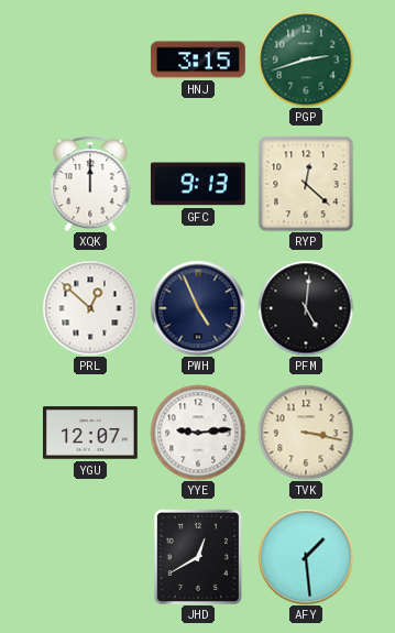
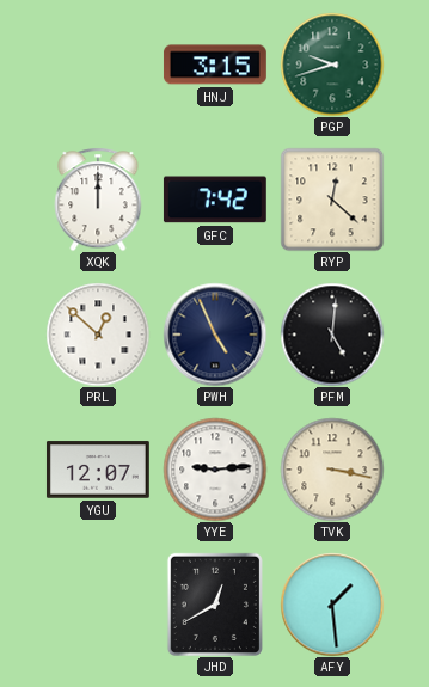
PGP: 2:42 -> 9:42
GFC: 9:13 -> 7:42
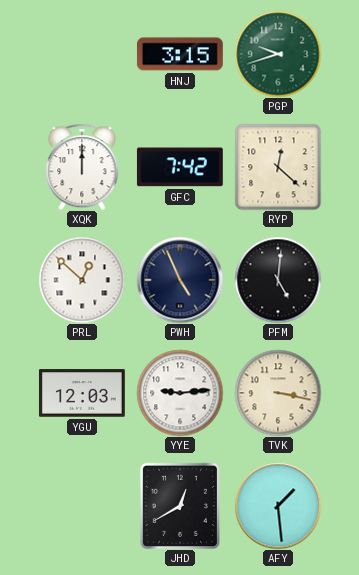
YGU: 12:07 -> 12:03
